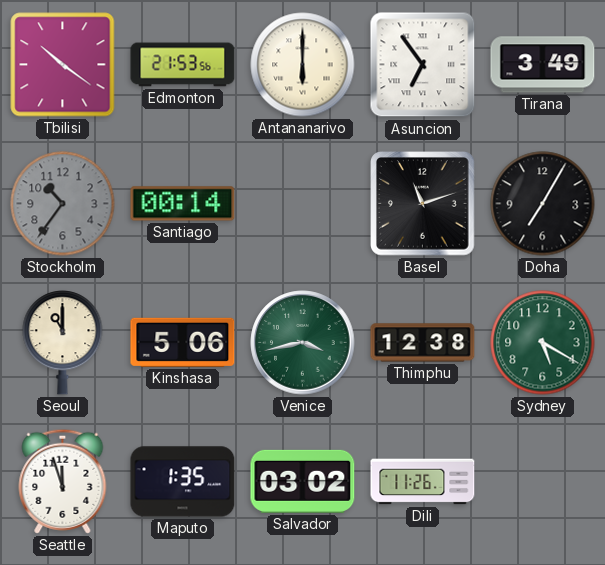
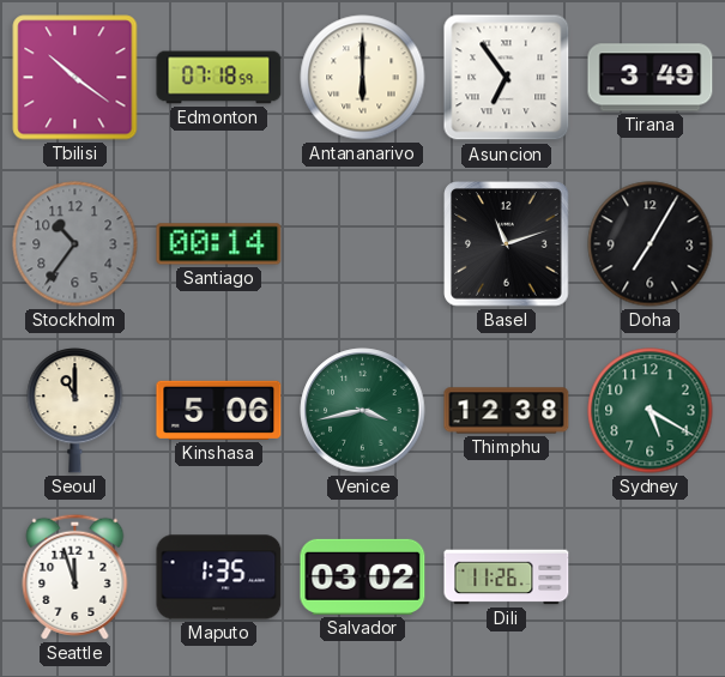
Edmonton: 21:53 -> 07:18
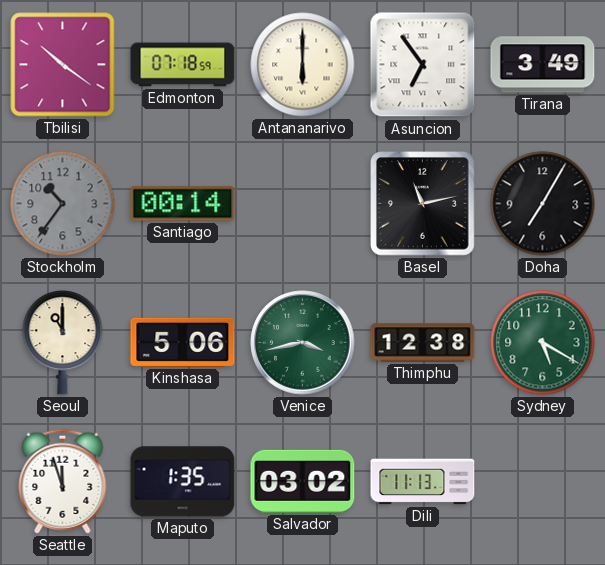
Basel: 11:12 -> 11:13
Dili: 11:26 -> 11:13
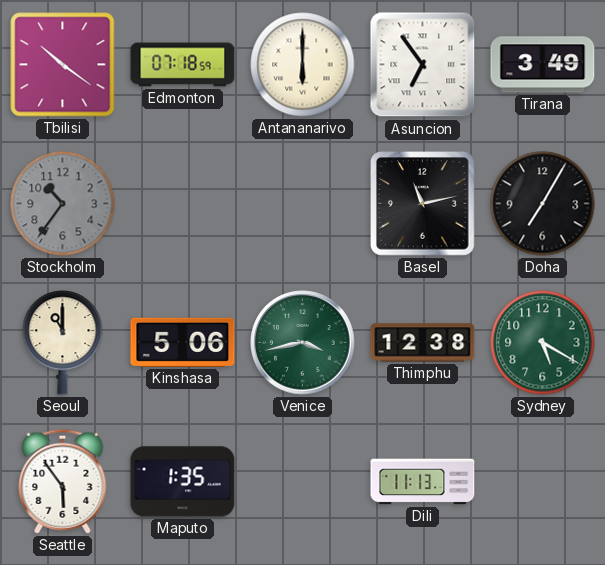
Santiago: 00:14 -> none
Seattle: 11:57 -> 5:54
Salvador: 03:02 -> none
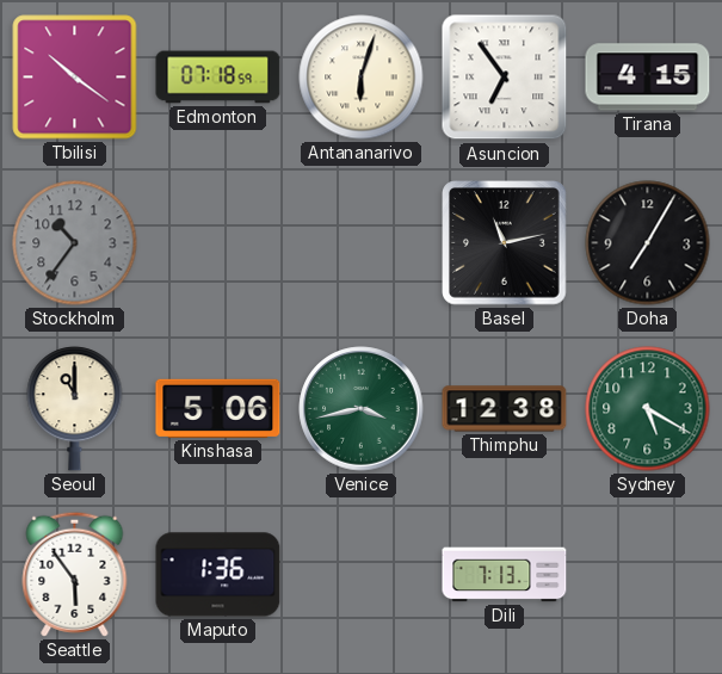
Antananarivo: 6:00 -> 6:03
Tirana: 3:49 -> 4:15
Maputo: 1:35 -> 1:36
Dili: 11:13 -> 7:13
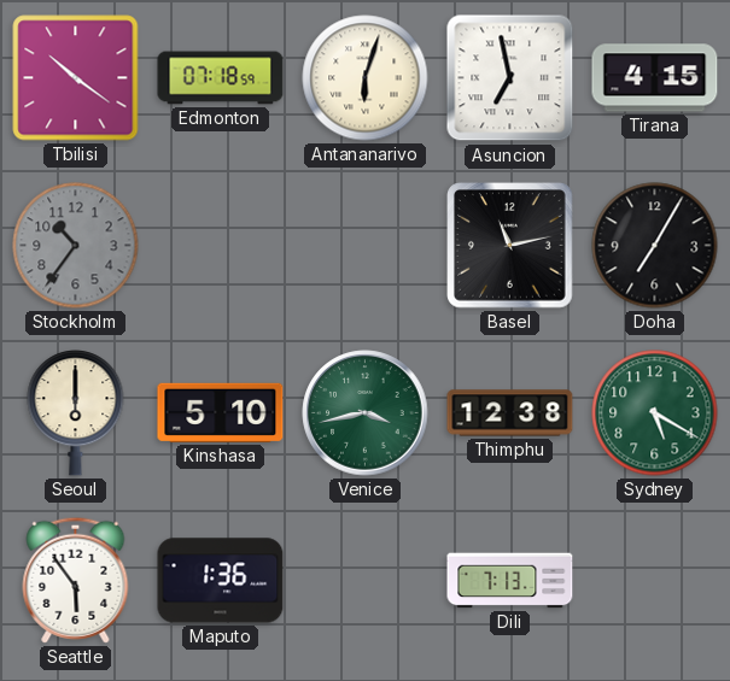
Asuncion: 6:54 -> 6:58
Seoul: 11:00 -> 6:00
Kinshasa: 5:06 -> 5:10
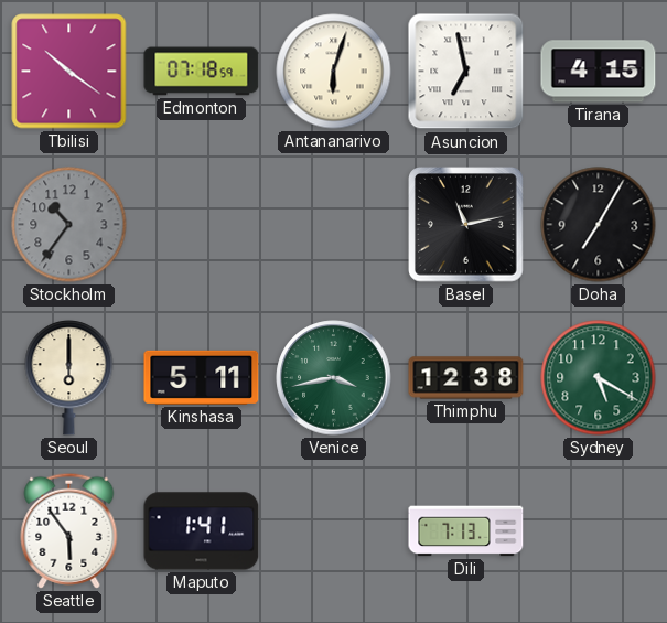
Kinshasa: 5:10 -> 5:11
Maputo: 1:36 -> 1:41
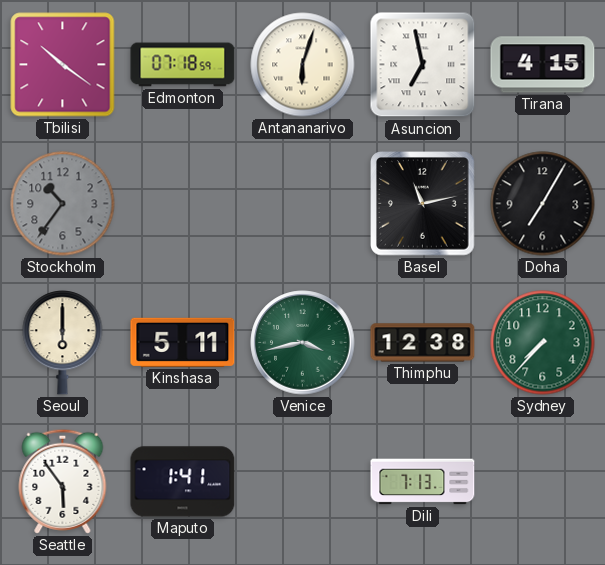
Sydney: 5:20 -> 7:37
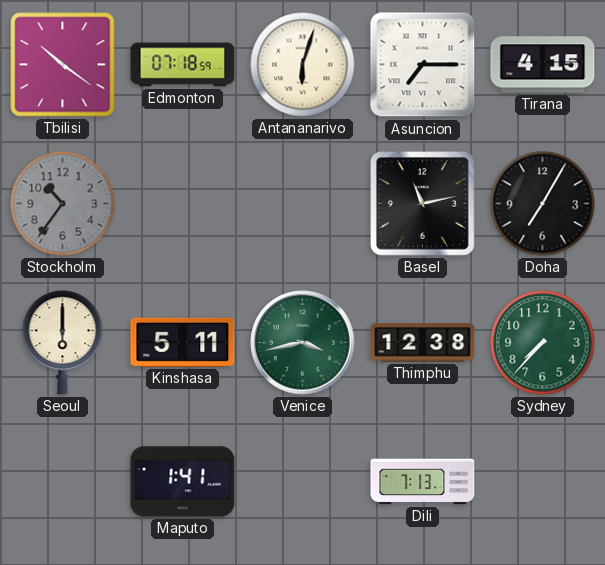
Asuncion: 6:58 -> 7:15
Seattle: 5:54 -> none
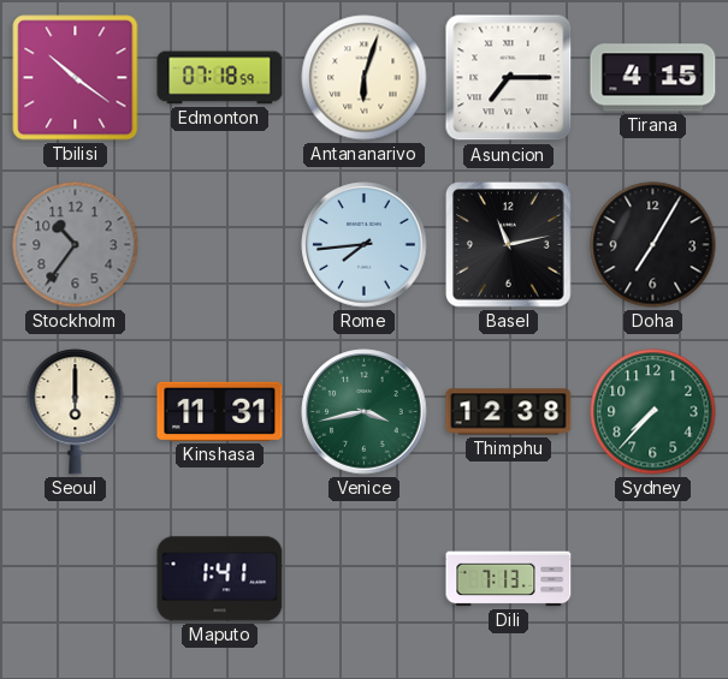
Rome: none -> 7:44
Kinshasa: 5:11 -> 11:31
